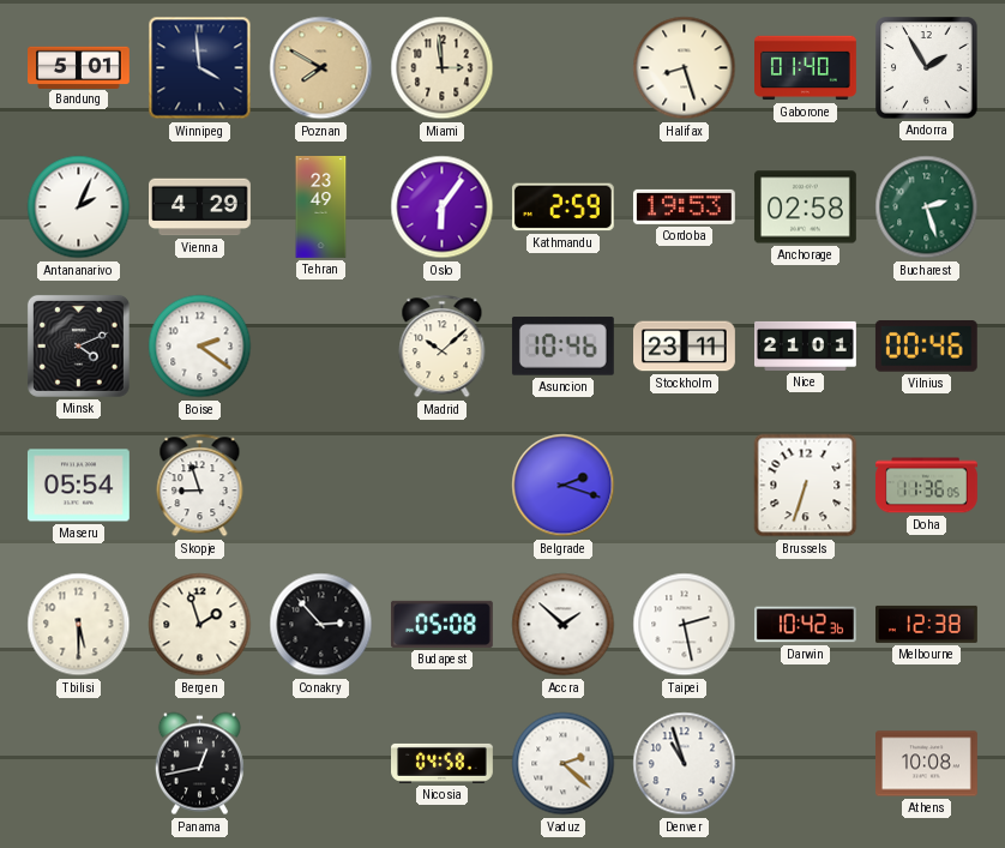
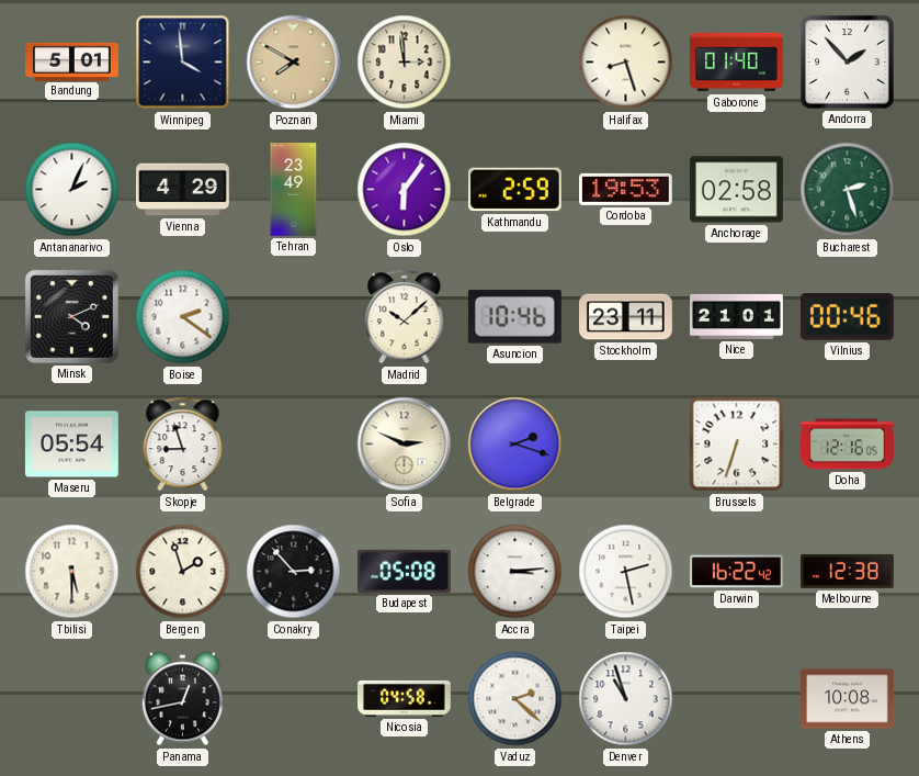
Andorra: 1:55 -> 1:53
Sofia: none -> 2:49
Doha: 11:36 -> 12:16
Accra: 1:52 -> 3:14
Darwin: 10:42 -> 16:22
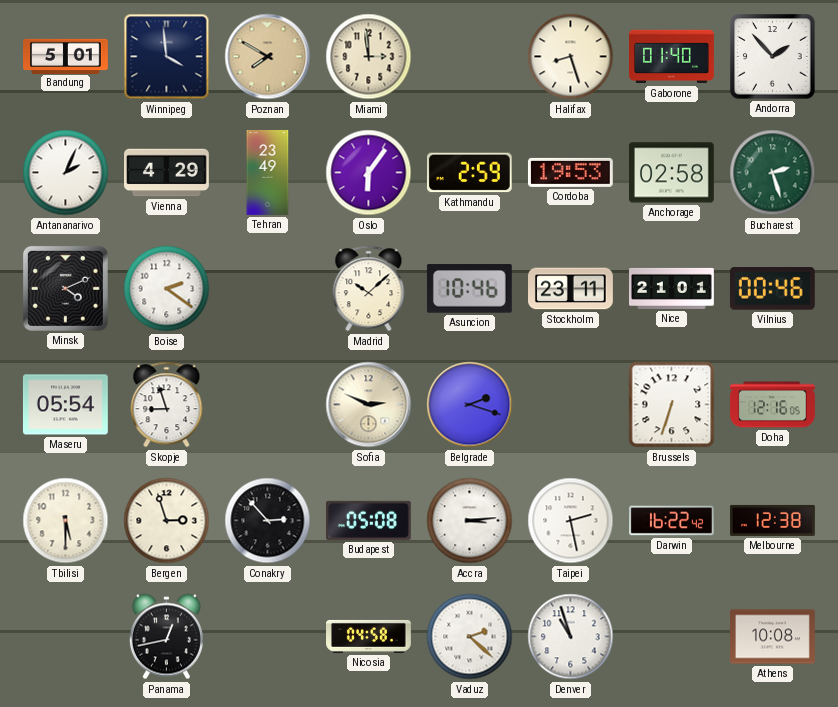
Bergen: 1:57 -> 2:57
